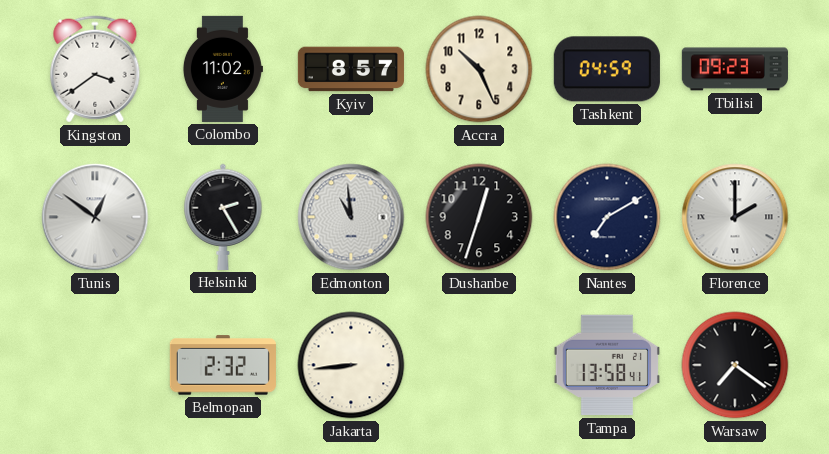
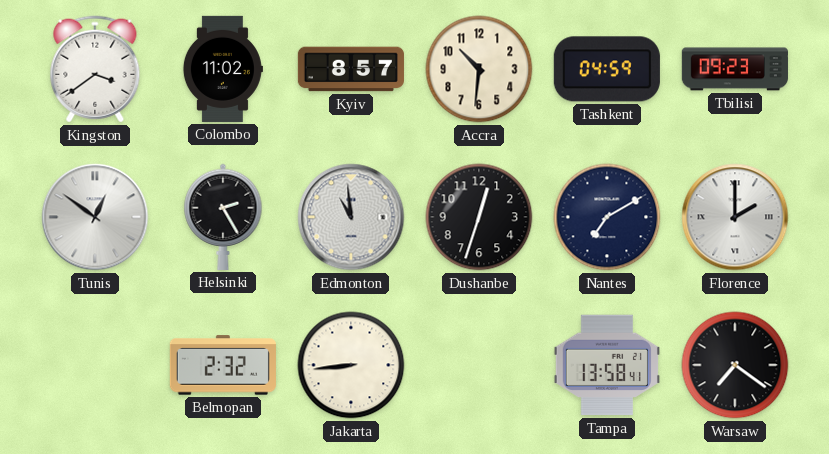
Accra: 10:26 -> 10:31
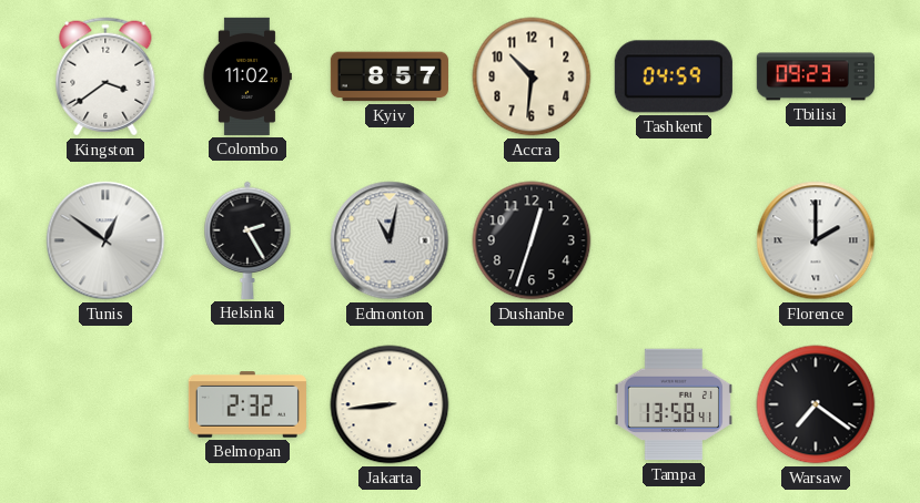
Edmonton: 10:59 -> 11:02
Nantes: 7:10 -> none
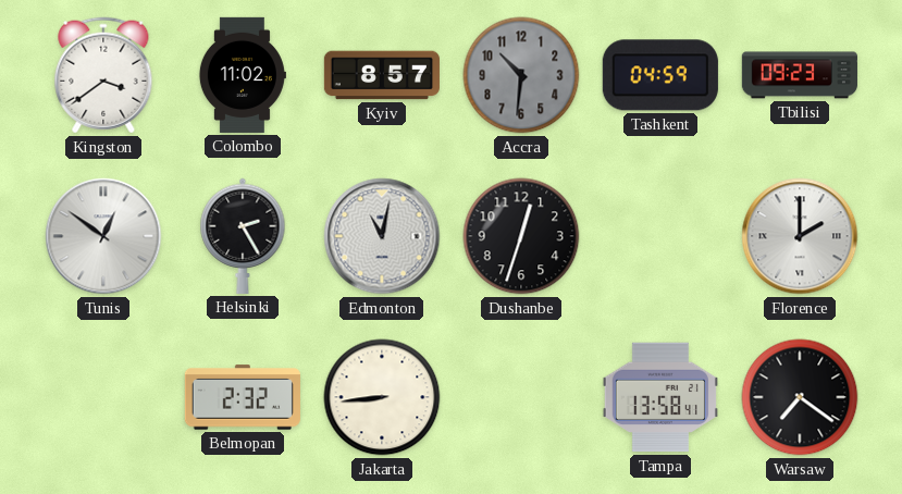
Accra dial: cream -> grey
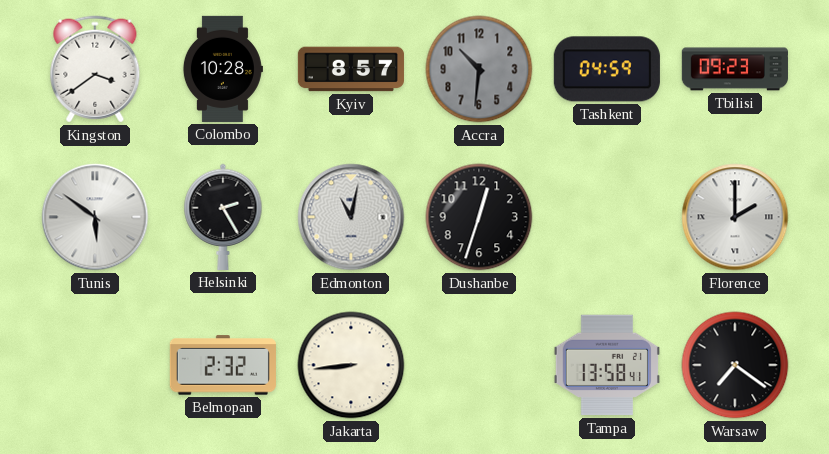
Colombo: 11:02 -> 10:28
Tunis: 12:51 -> 5:51
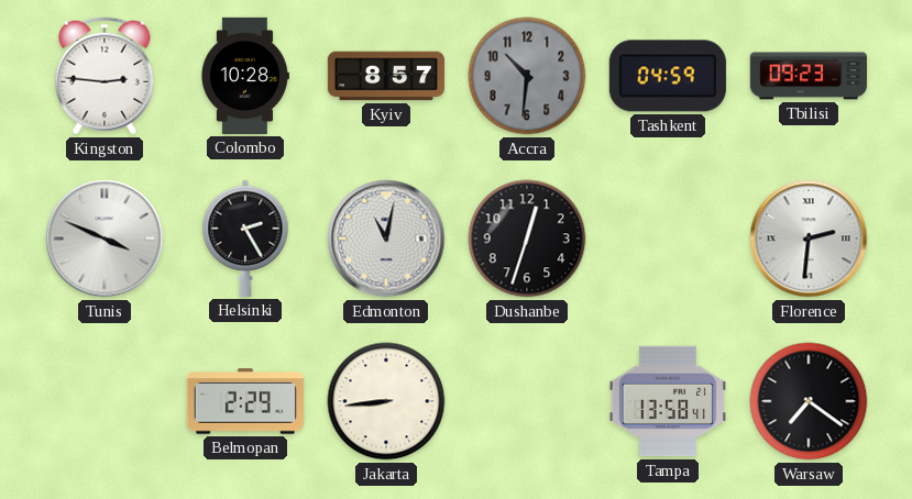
Kingston: 3:39 -> 2:46
Tunis: 5:51 -> 3:49
Florence: 2:00 -> 2:31
Belmopan: 2:32 -> 2:29
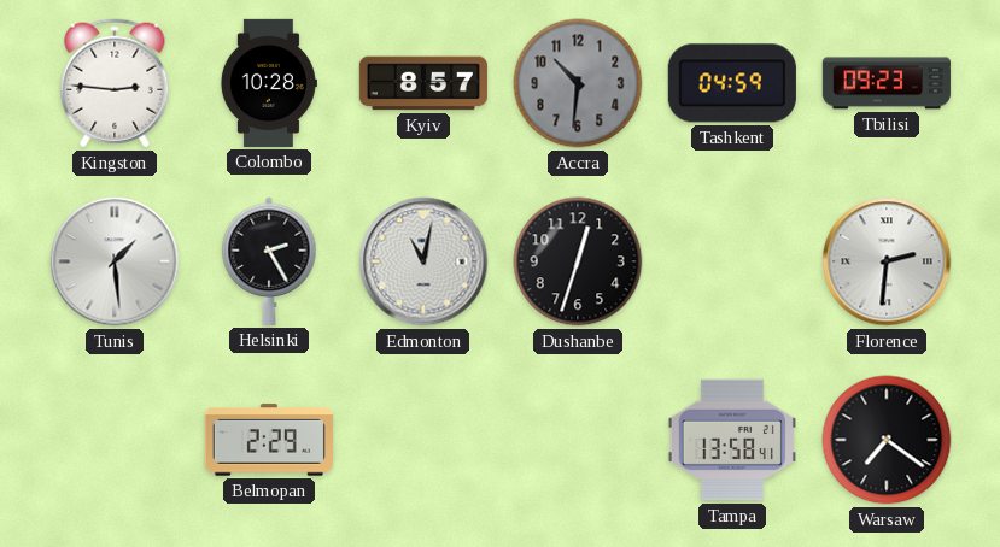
Tunis: 3:49 -> 1:29
Jakarta: 8:44 -> none
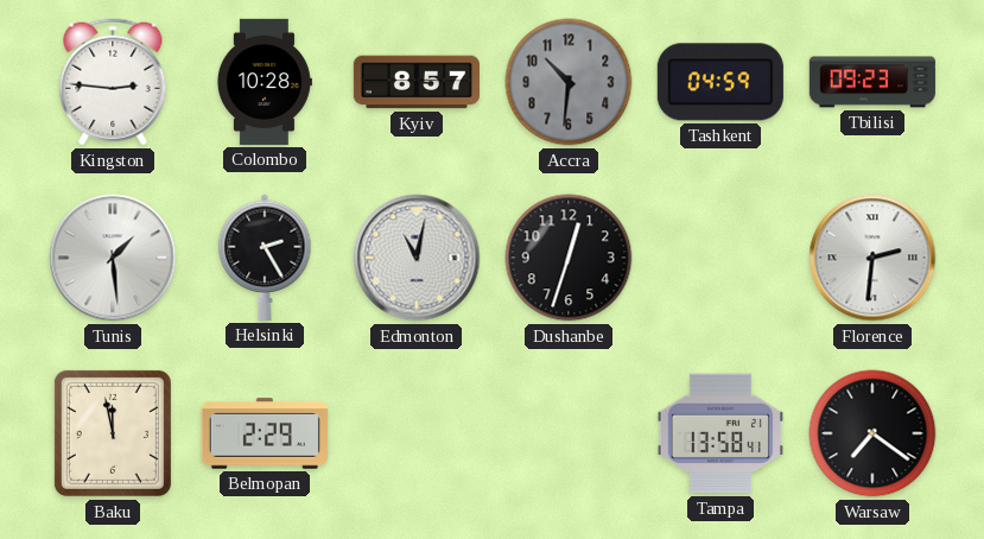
Baku: none -> 11:58
